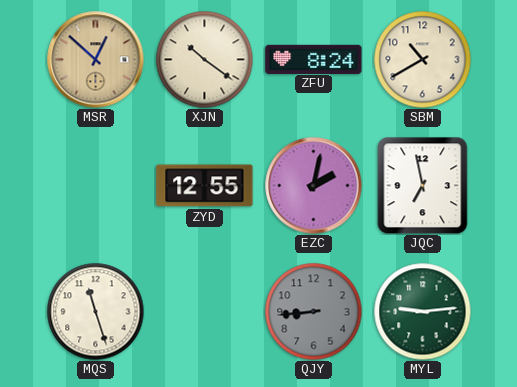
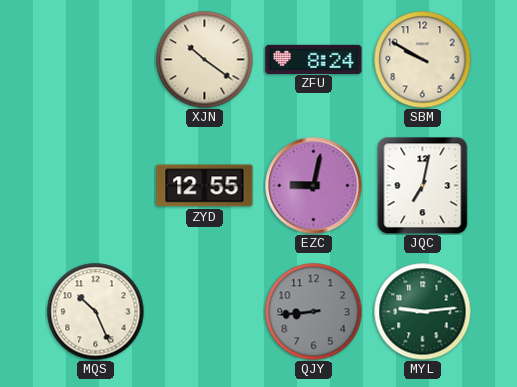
MSR: 12:52 -> none
SBM: 10:40 -> 9:50
EZC: 2:02 -> 9:02
JQC: 6:58 -> 7:02
MQS: 11:27 -> 10:26
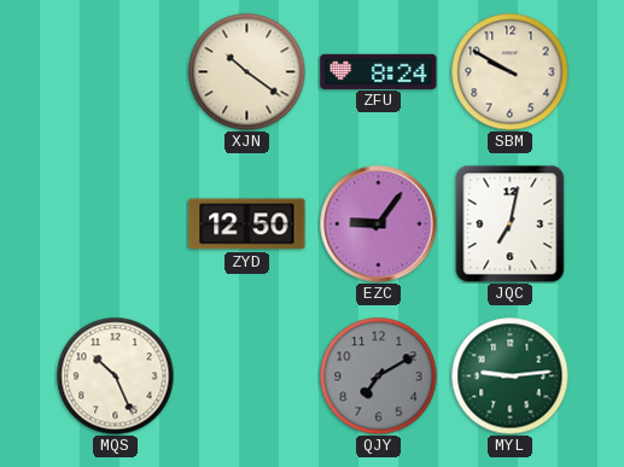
ZYD: 12:55 -> 12:50
EZC: 9:02 -> 9:06
QJY: 8:44 -> 7:10
